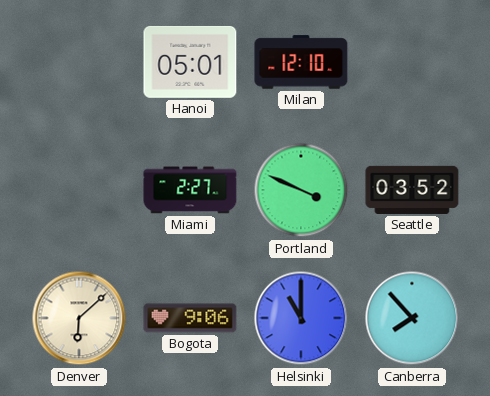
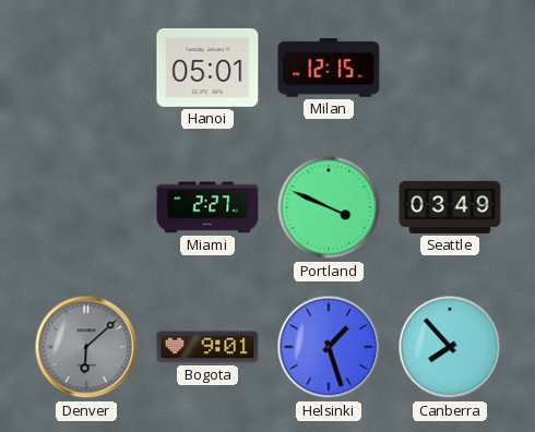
Milan: 12:10 -> 12:15
Seattle: 03:52 -> 03:49
Denver dial: cream -> grey
Bogota: 9:06 -> 9:01
Helsinki: 11:00 -> 1:27
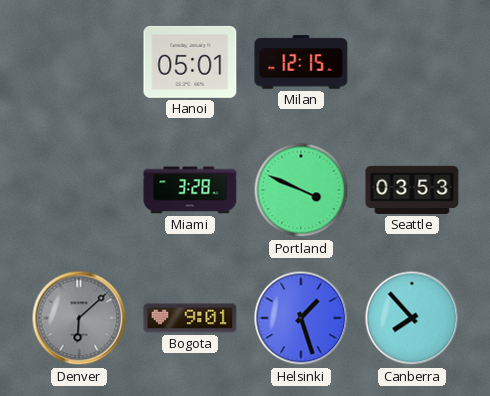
Miami: 2:27 -> 3:28
Seattle: 03:49 -> 03:53
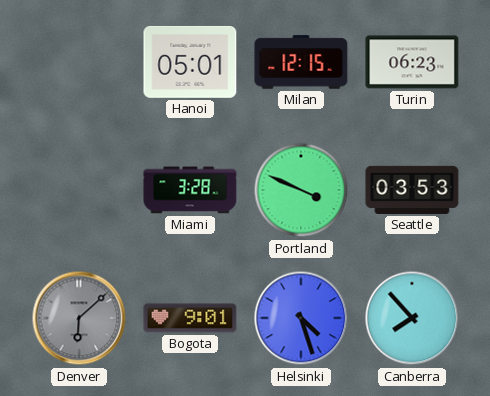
Turin: none -> 06:23
Helsinki: 1:27 -> 4:27
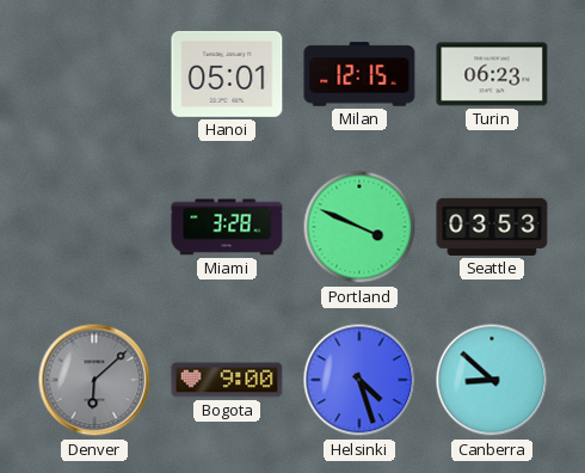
Bogota: 9:01 -> 9:00
Canberra: 7:53 -> 8:52
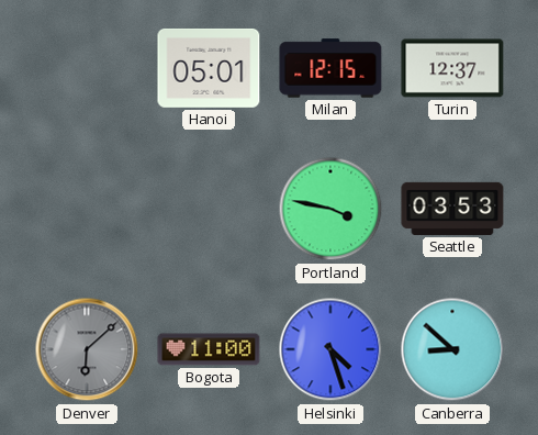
Turin: 06:23 -> 12:37
Miami: 3:28 -> none
Portland: 3:49 -> 3:47
Bogota: 9:00 -> 11:00
